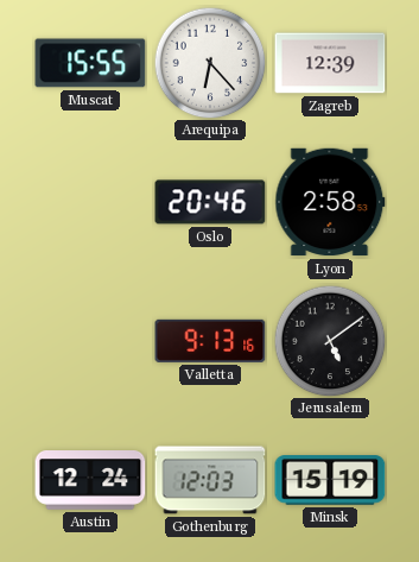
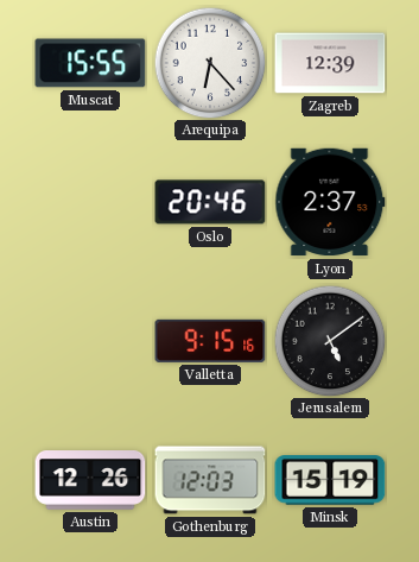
Lyon: 2:58 -> 2:37
Valletta: 9:13 -> 9:15
Austin: 12:24 -> 12:26
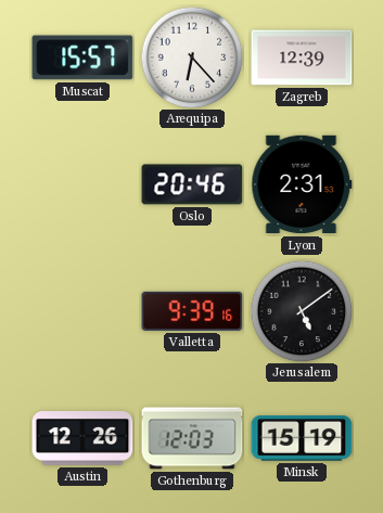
Muscat: 15:55 -> 15:57
Lyon: 2:37 -> 2:31
Valletta: 9:15 -> 9:39
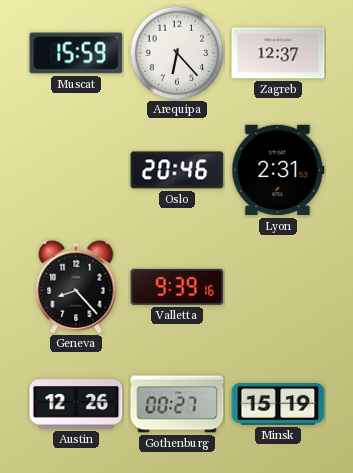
Muscat: 15:57 -> 15:59
Zagreb: 12:39 -> 12:37
Geneva: none -> 8:23
Jerusalem: 5:09 -> none
Gothenburg: 12:03 -> 00:27
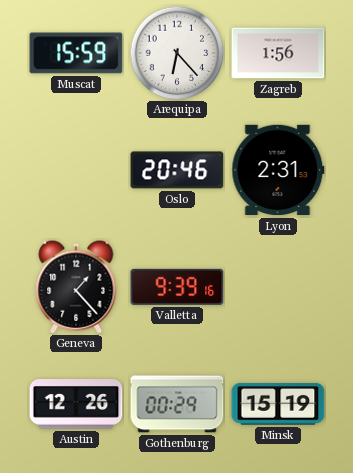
Zagreb: 12:37 -> 1:56
Geneva: 8:23 -> 1:23
Gothenburg: 00:27 -> 00:29
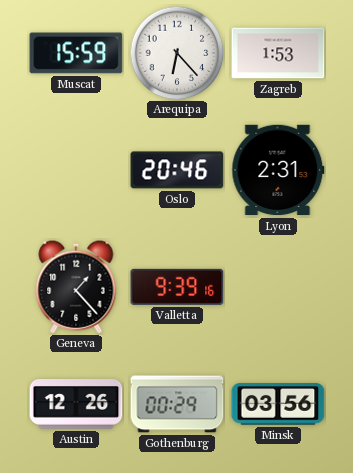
Zagreb: 1:56 -> 1:53
Minsk: 15:19 -> 03:56
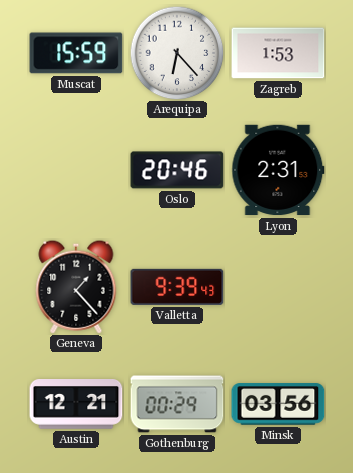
Valletta: 9:39:16 -> 9:39:43
Austin: 12:26 -> 12:21
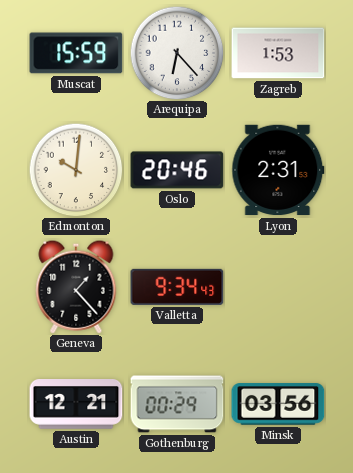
Edmonton: none -> 10:01
Valletta: 9:39 -> 9:34
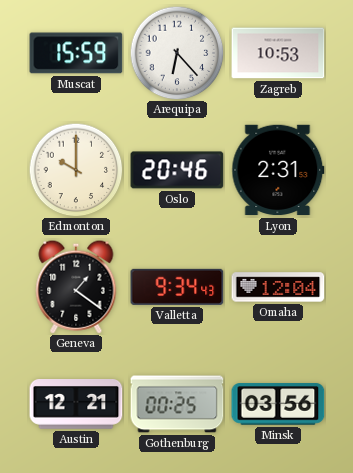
Zagreb: 1:53 -> 10:53
Edmonton: 10:01 -> 10:00
Geneva: 1:23 -> 1:21
Omaha: none -> 12:04
Gothenburg: 00:29 -> 00:25
